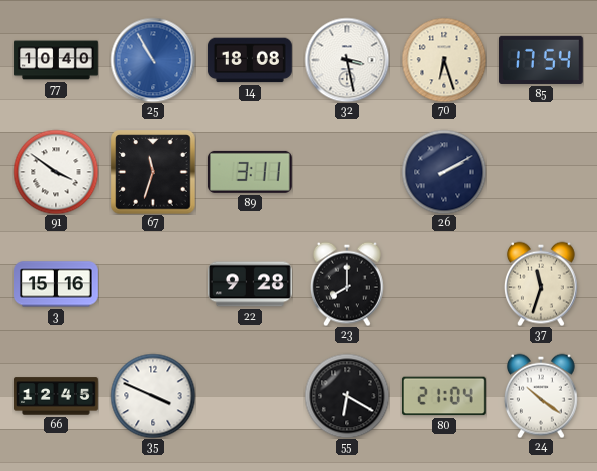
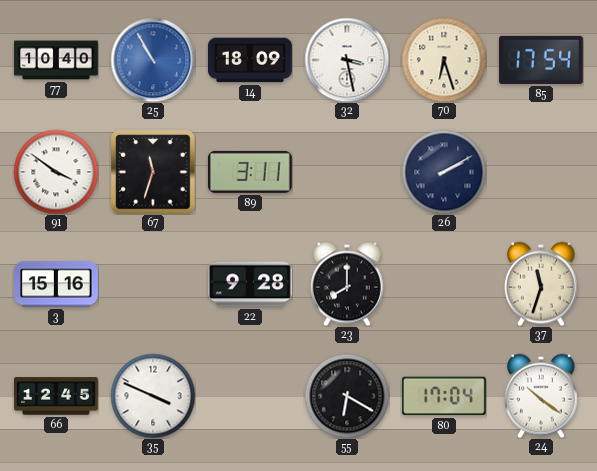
14: 18:08 -> 18:09
80: 21:04 -> 17:04
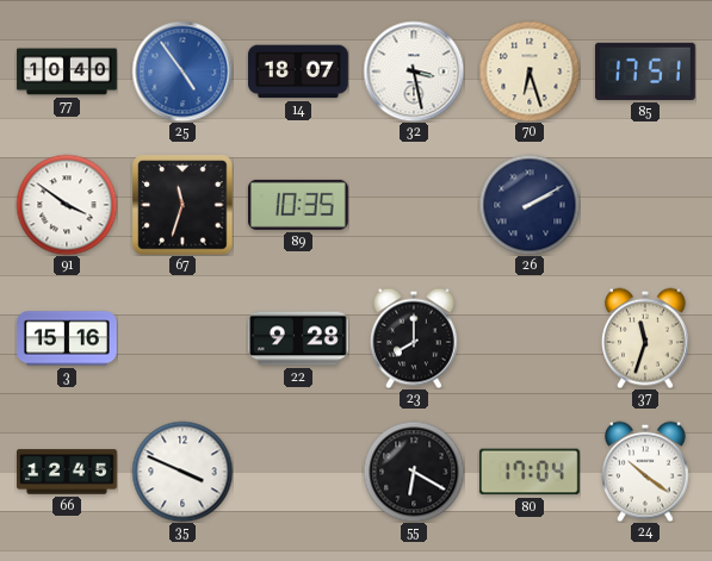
25: 10:55 -> 4:54
14: 18:09 -> 18:07
85: 17:54 -> 17:51
89: 3:11 -> 10:35
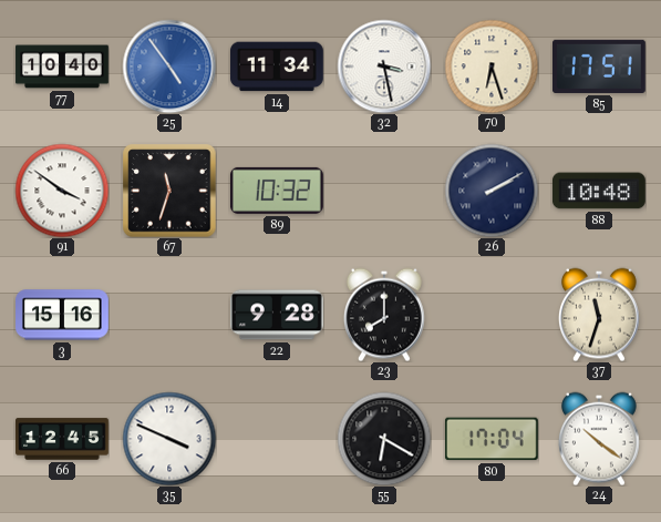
14: 18:07 -> 11:34
89: 10:35 -> 10:32
88: none -> 10:48
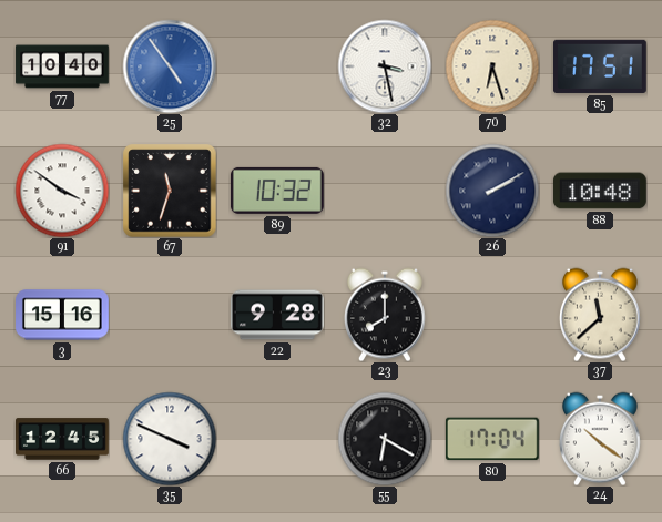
14: 11:34 -> none
37: 11:33 -> 11:38
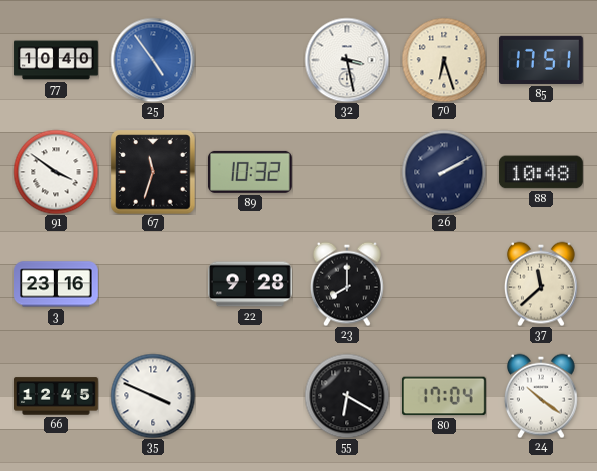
3: 15:16 -> 23:16
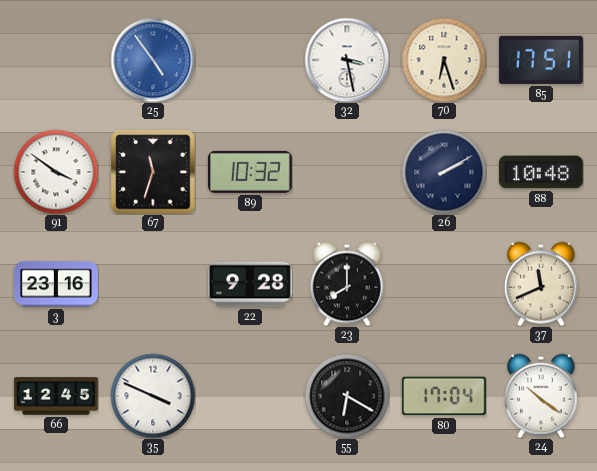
77: 10:40 -> none
37: 11:38 -> 11:41
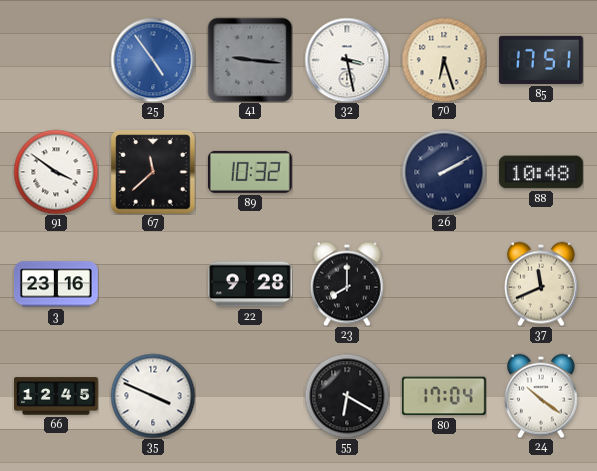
41: none -> 9:16
67: 11:33 -> 11:38
